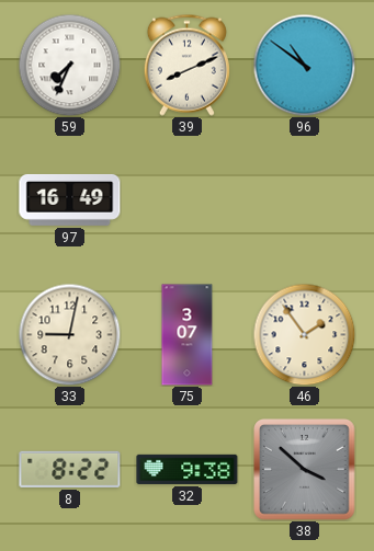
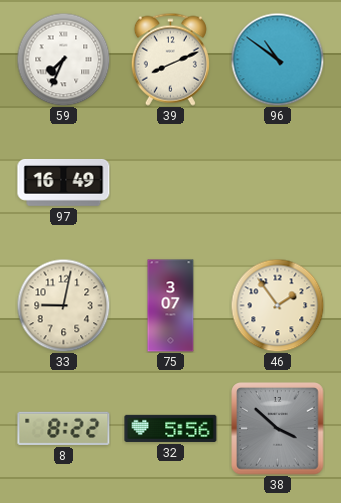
32: 9:38 -> 5:56
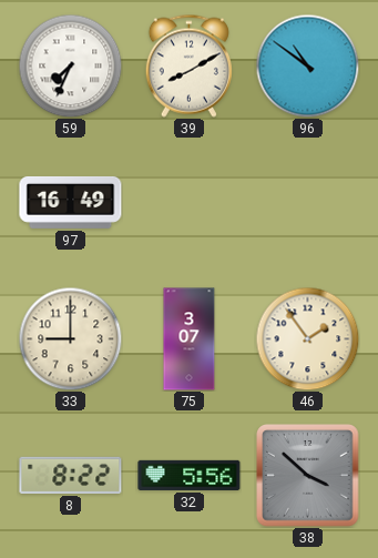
39: 8:11 -> 8:10
33: 9:02 -> 9:00
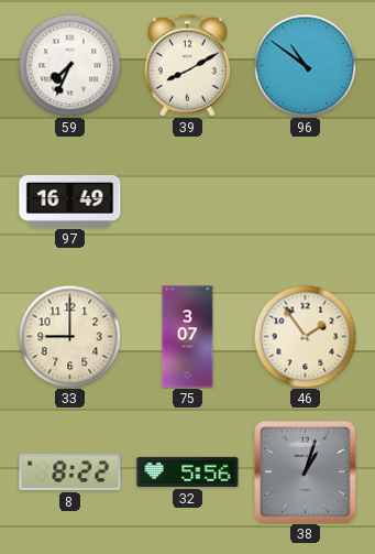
38: 3:52 -> 1:03
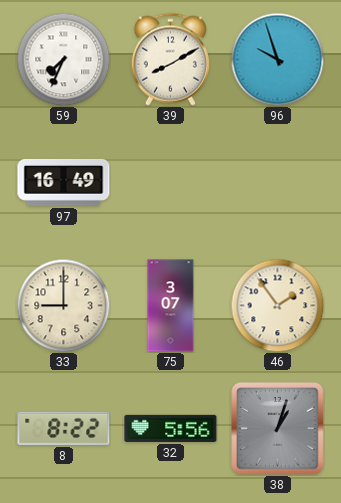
96: 10:51 -> 9:57
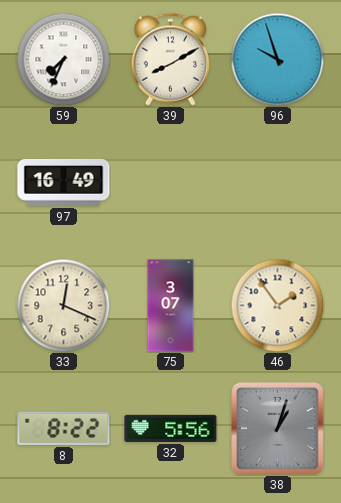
33: 9:00 -> 12:19
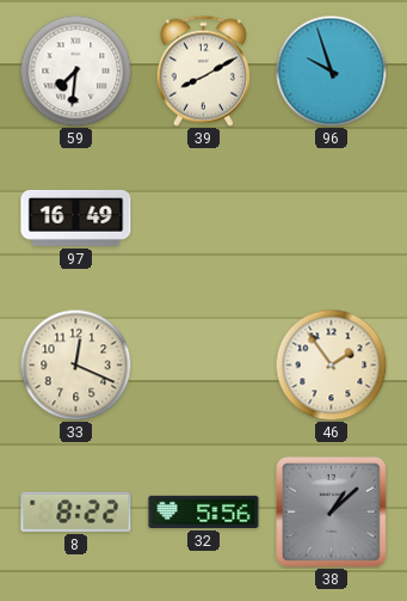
59: 7:34 -> 7:31
75: 3:07 -> none
38: 1:03 -> 1:08
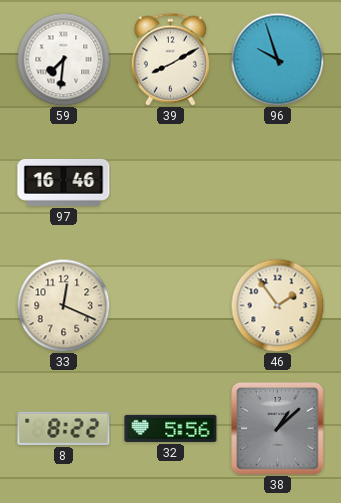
97: 16:49 -> 16:46
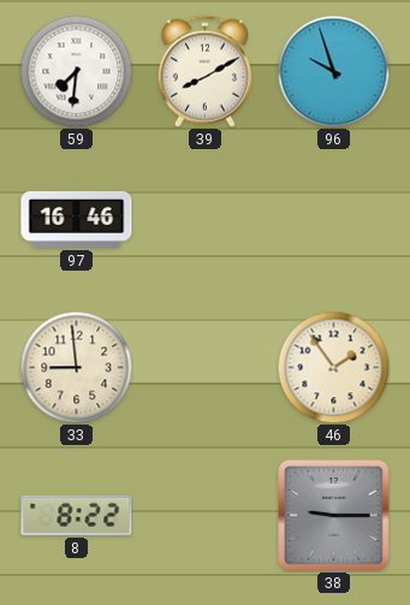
33: 12:19 -> 8:59
32: 5:56 -> none
38: 1:08 -> 9:15
